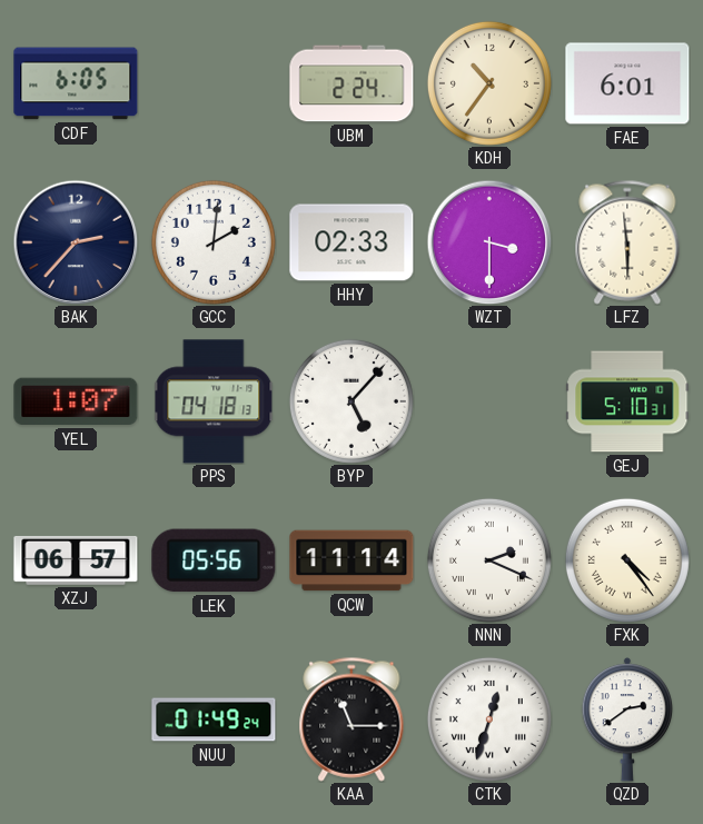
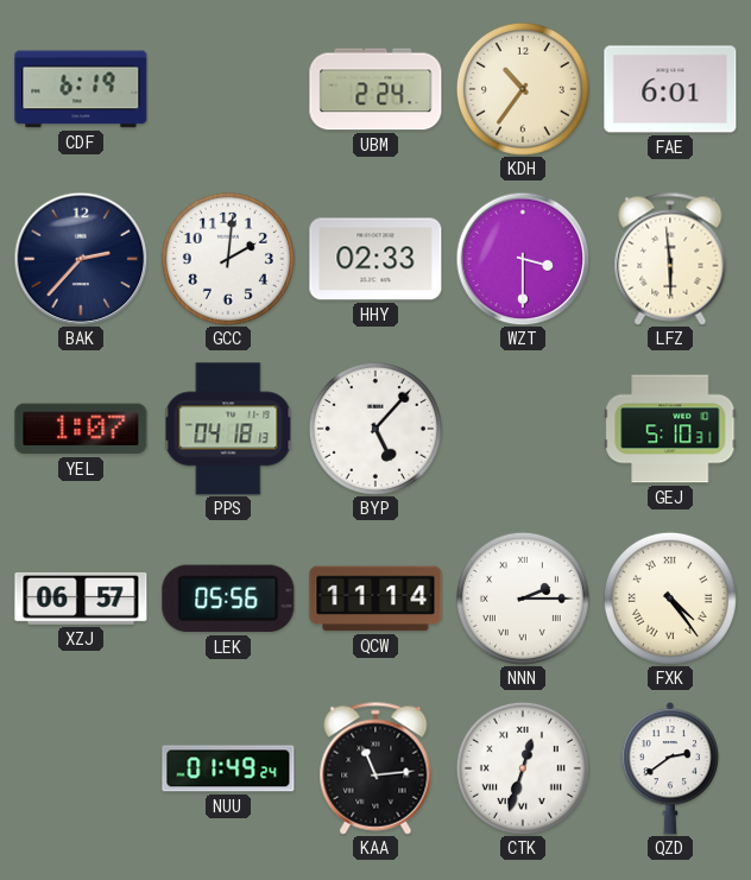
CDF: 6:05 -> 6:19
NNN: 2:19 -> 2:15
KAA: 11:15 -> 11:14
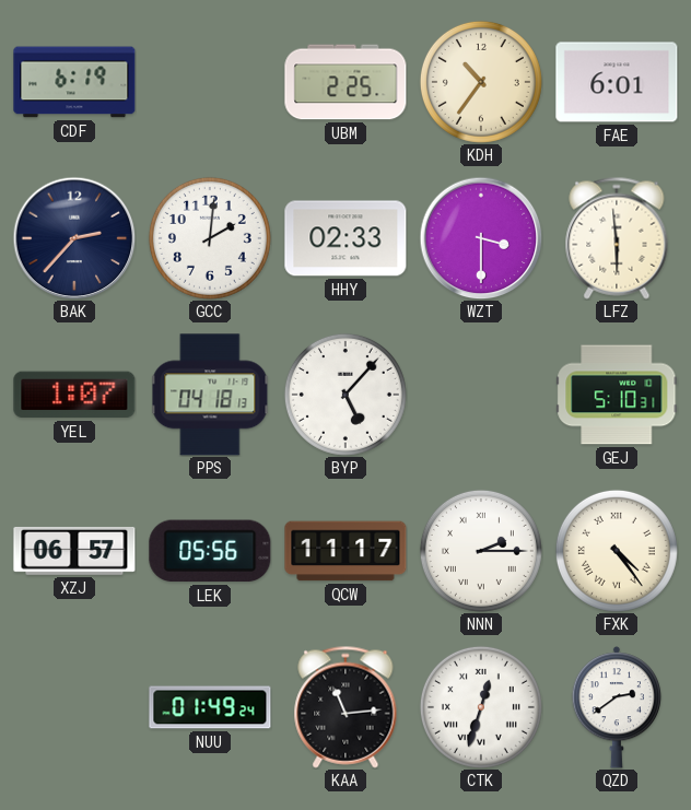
UBM: 2:24 -> 2:25
QCW: 11:14 -> 11:17
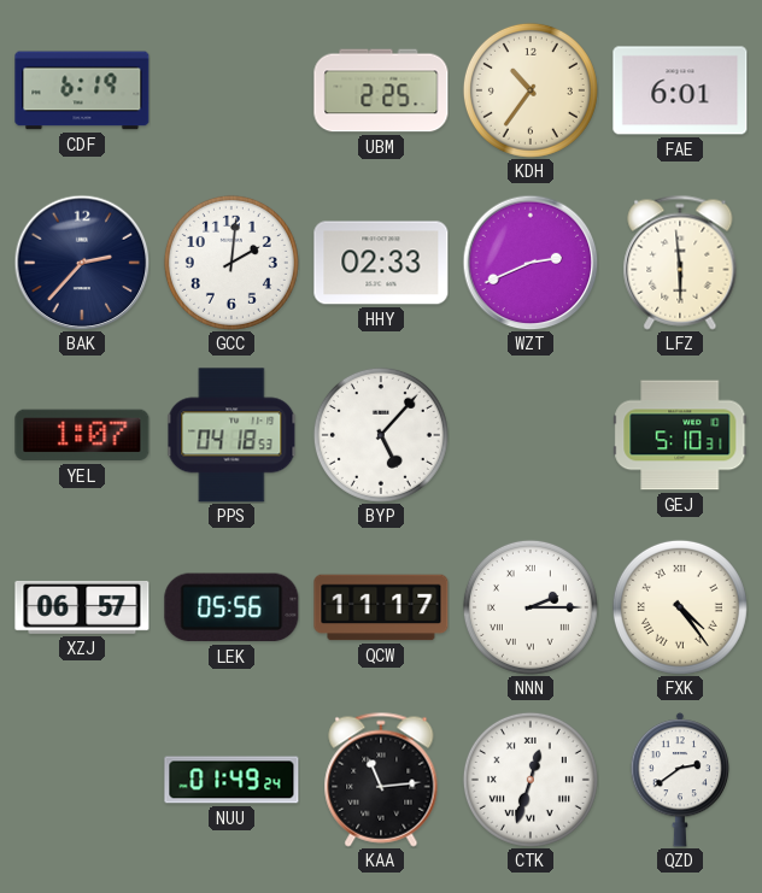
WZT: 3:30 -> 2:41
PPS: 04:18:13 -> 04:18:53
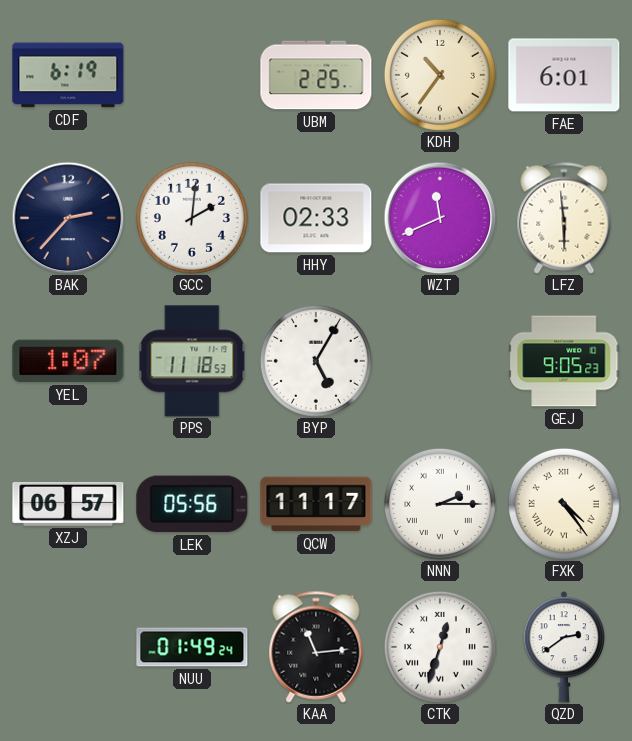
WZT: 2:41 -> 11:41
PPS: 04:18 -> 11:18
BYP: 5:07 -> 5:05
GEJ: 5:10 -> 9:05
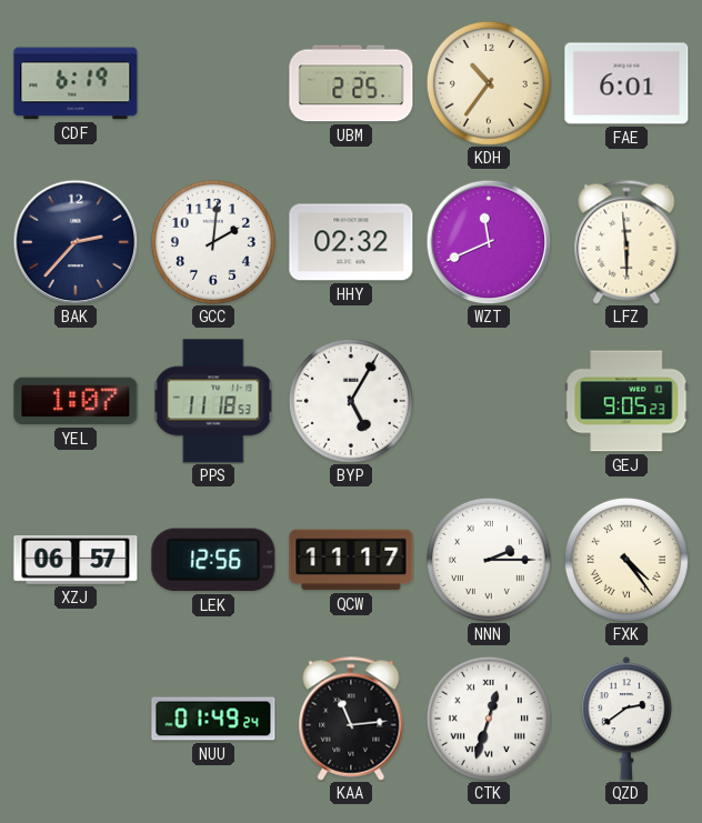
HHY: 02:33 -> 02:32
LEK: 05:56 -> 12:56
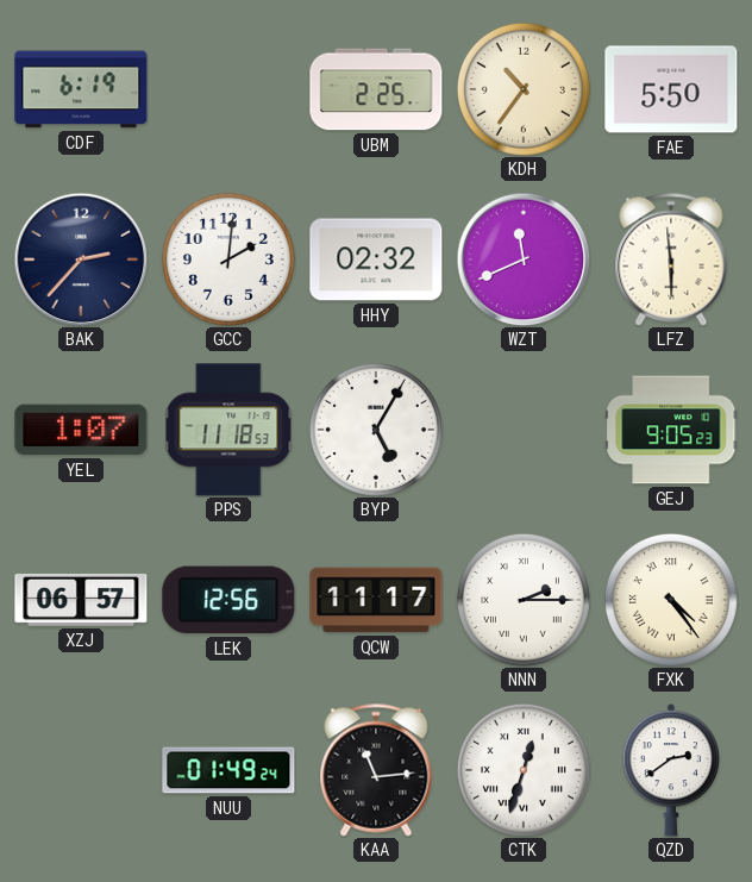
FAE: 6:01 -> 5:50
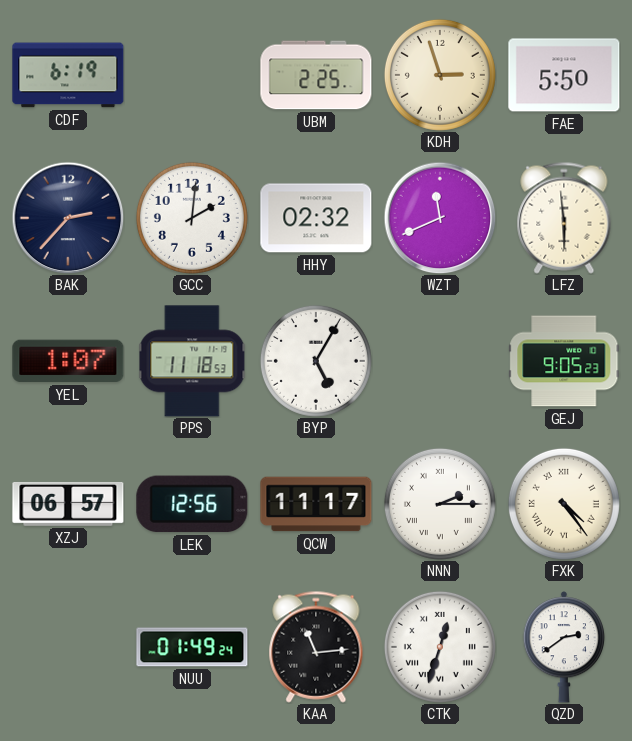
KDH: 10:36 -> 2:57
